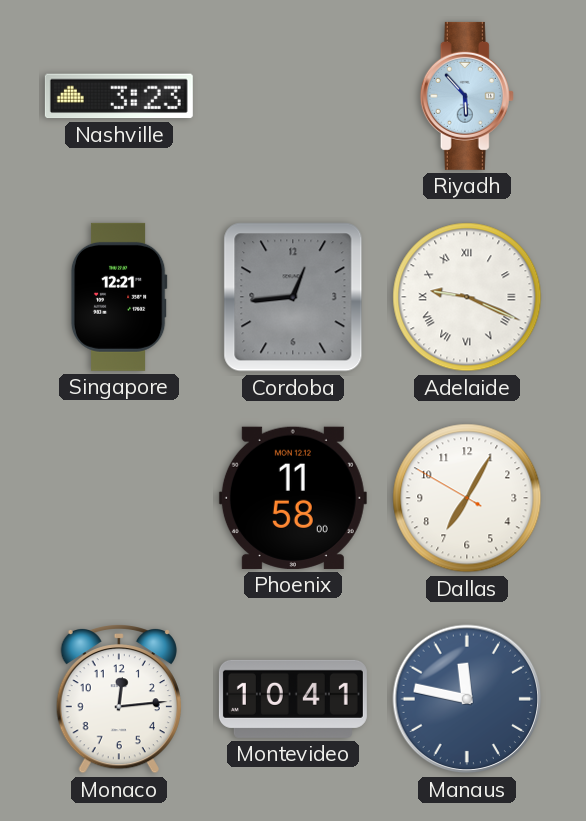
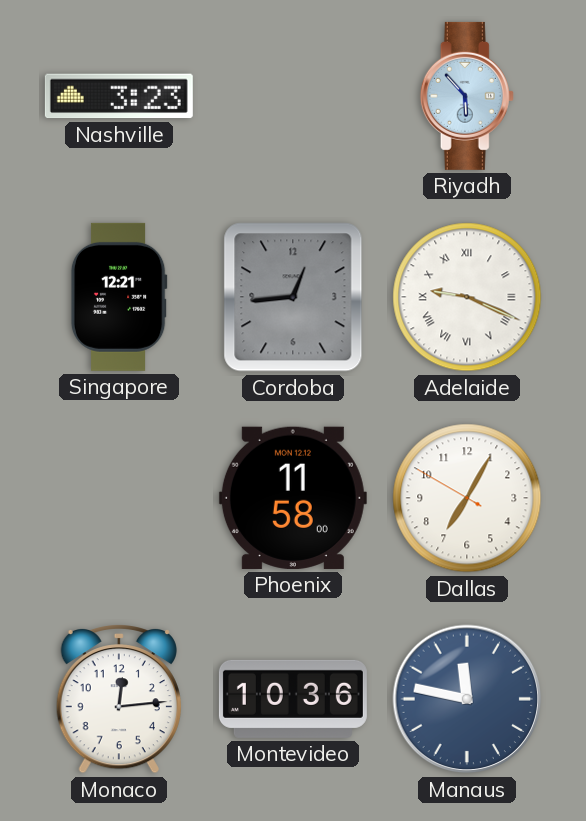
Montevideo: 10:41 -> 10:36
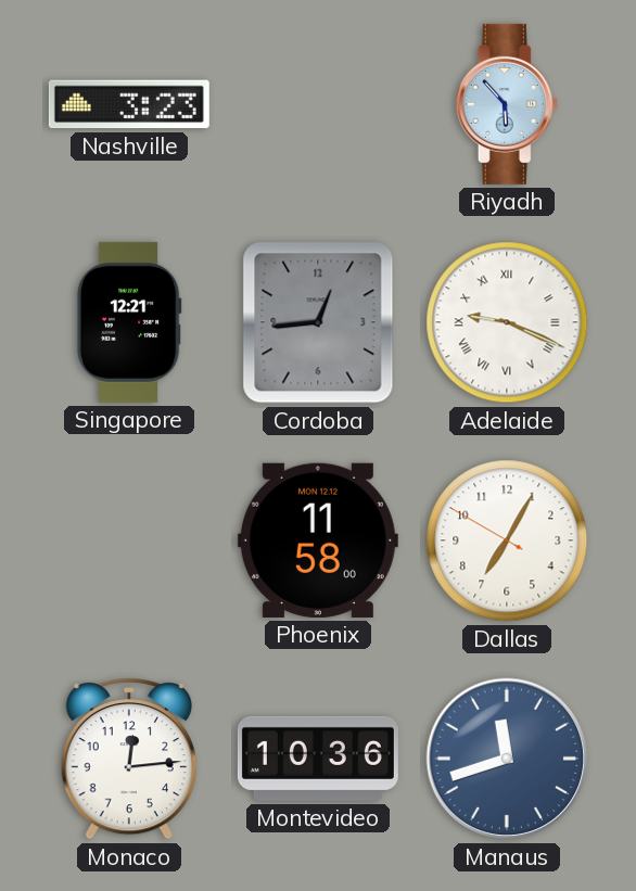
Manaus: 11:47 -> 11:42
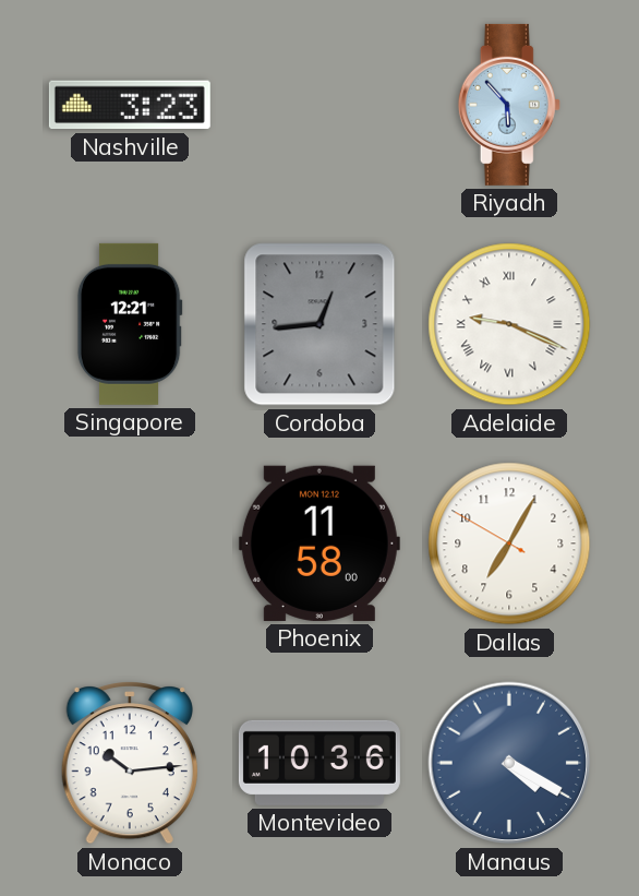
Monaco: 12:14 -> 10:14
Manaus: 11:42 -> 4:20
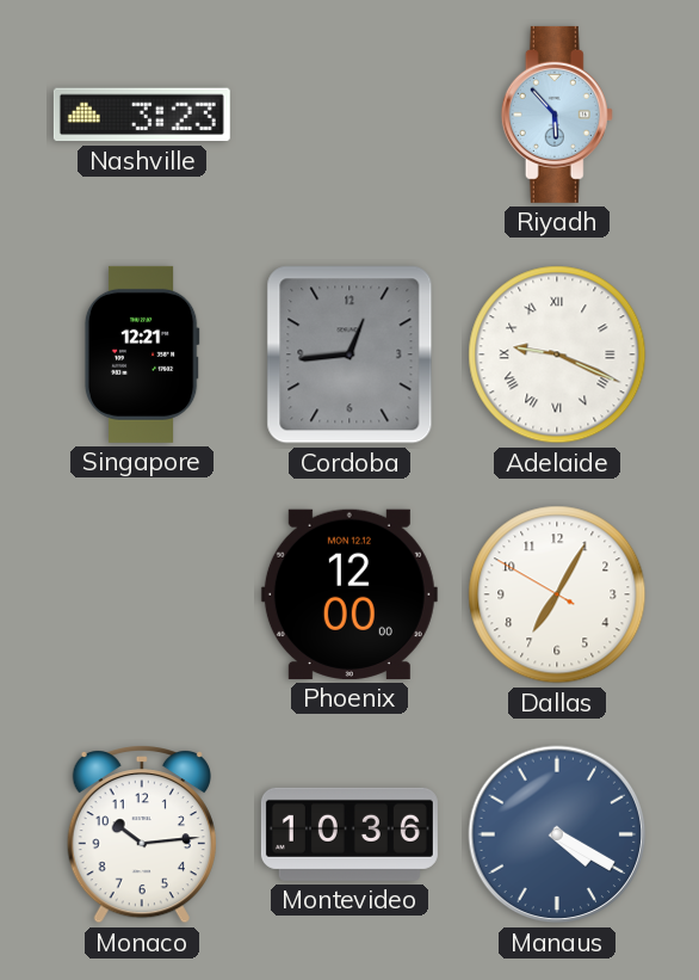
Phoenix: 11:58 -> 12:00
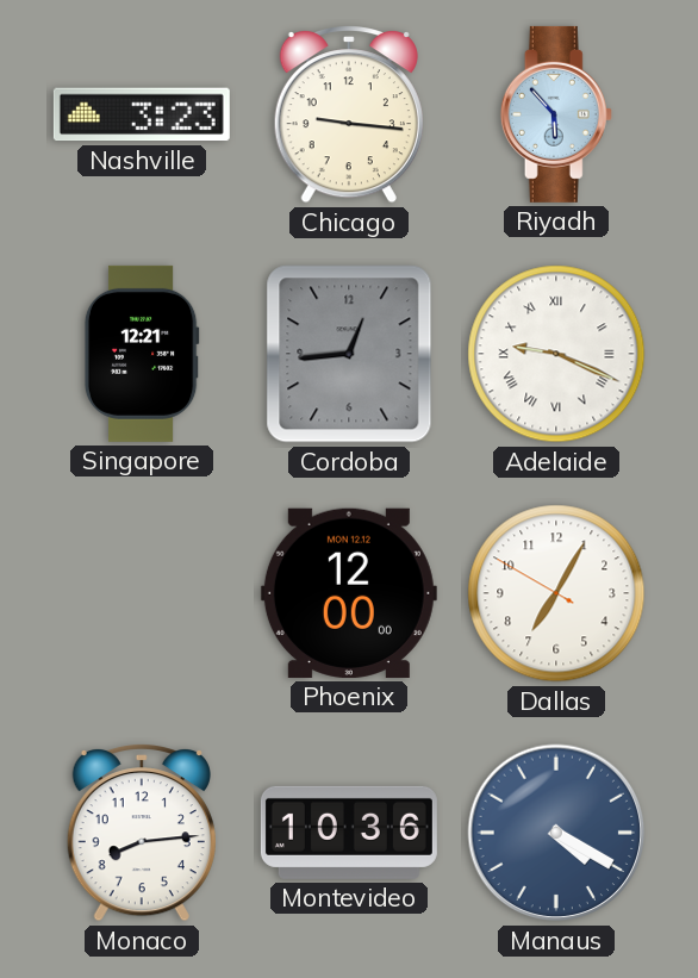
Chicago: none -> 9:16
Monaco: 10:14 -> 8:14
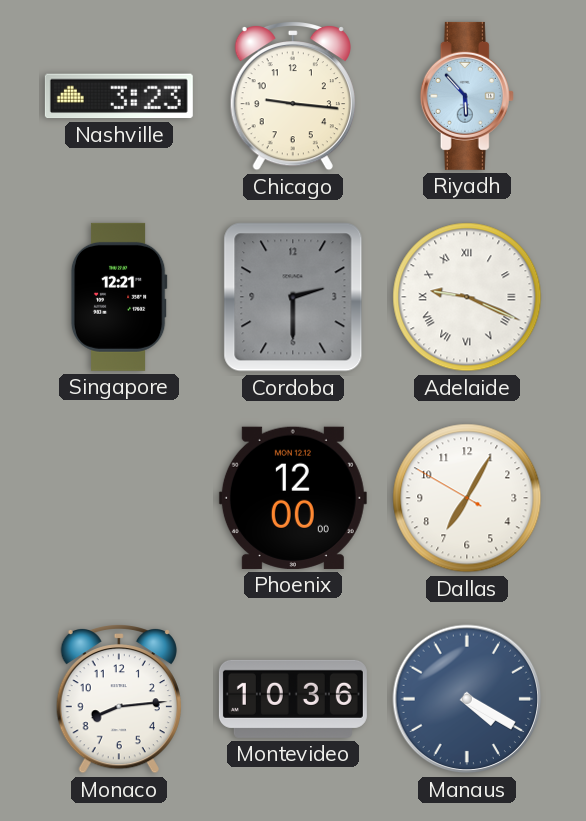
Cordoba: 12:44 -> 2:30
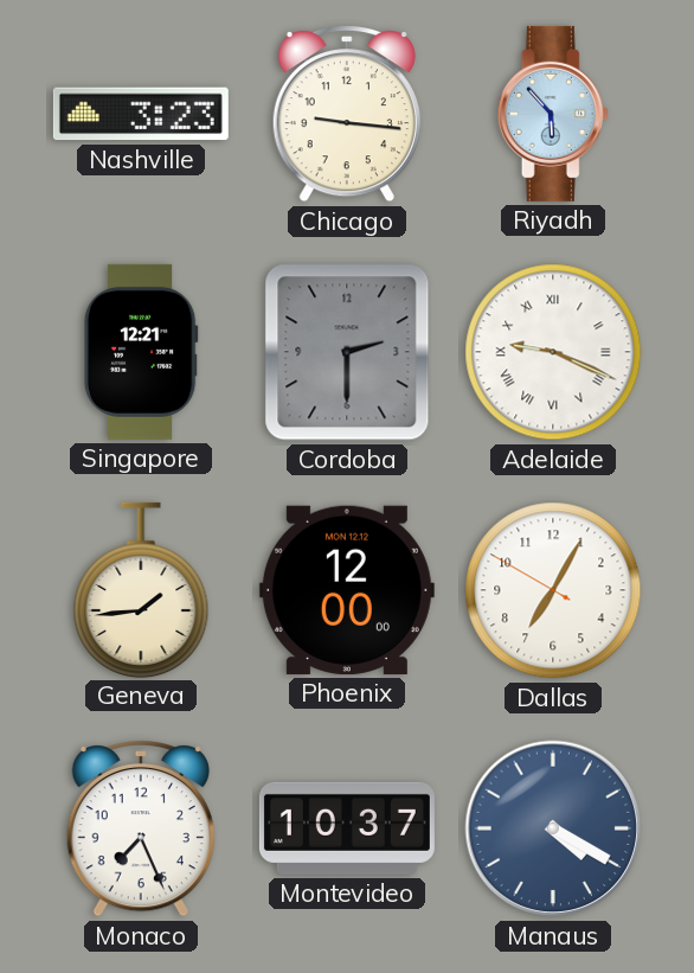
Geneva: none -> 1:44
Monaco: 8:14 -> 7:26
Montevideo: 10:36 -> 10:37
